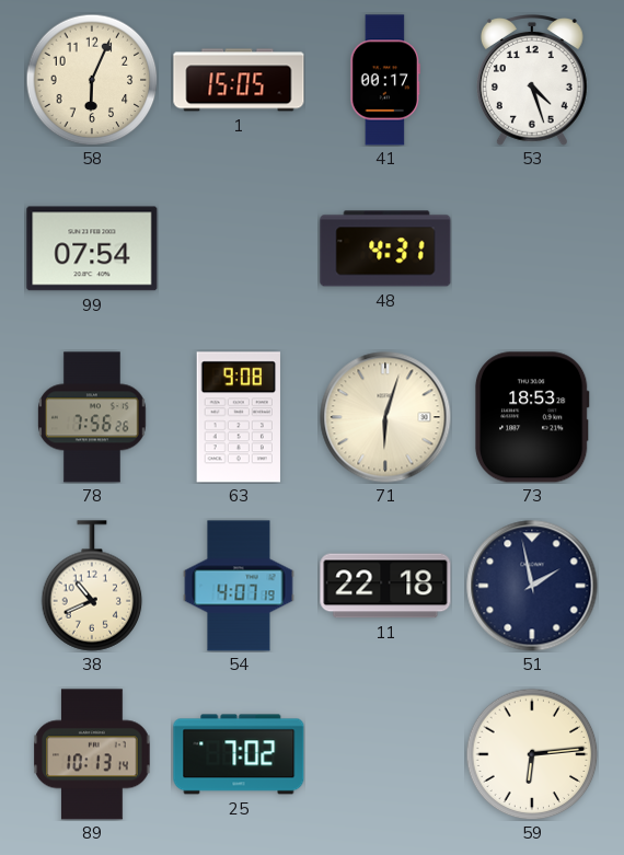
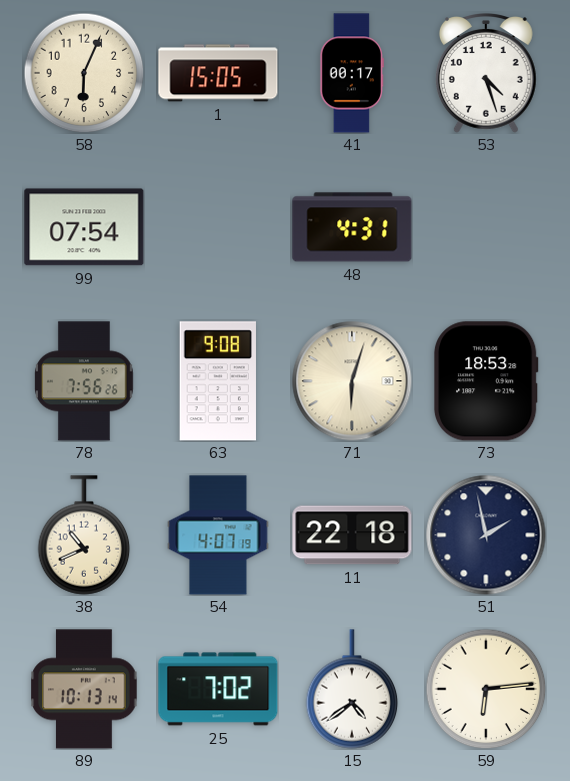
15: none -> 4:39
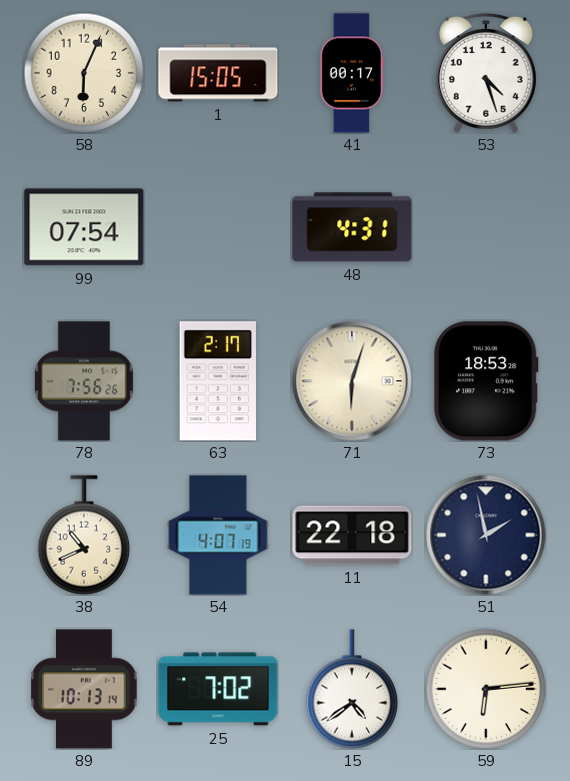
63: 9:08 -> 2:17
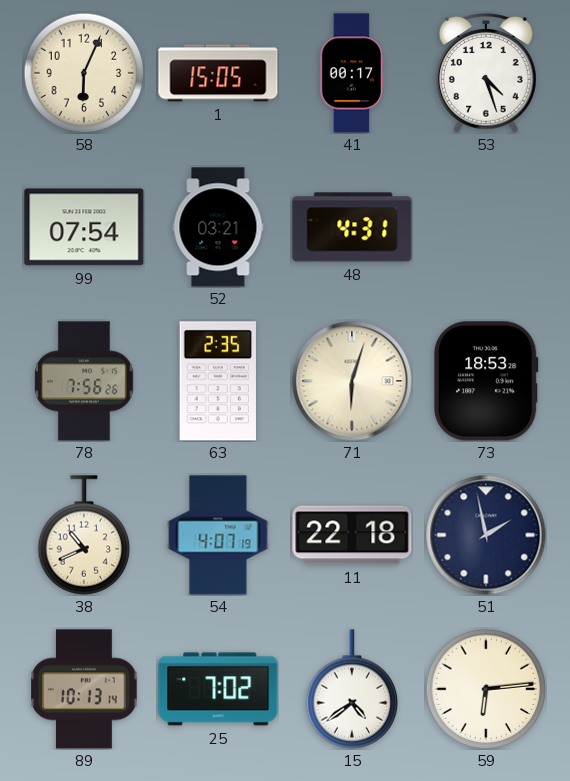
52: none -> 03:21
63: 2:17 -> 2:35
